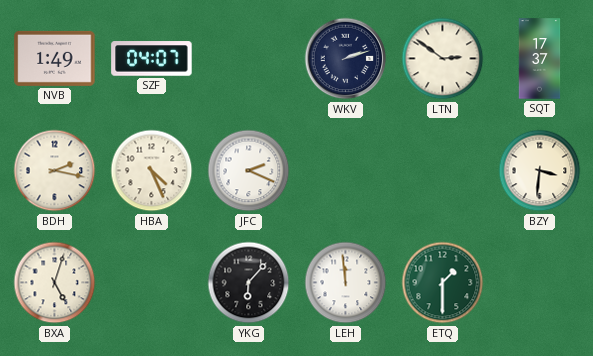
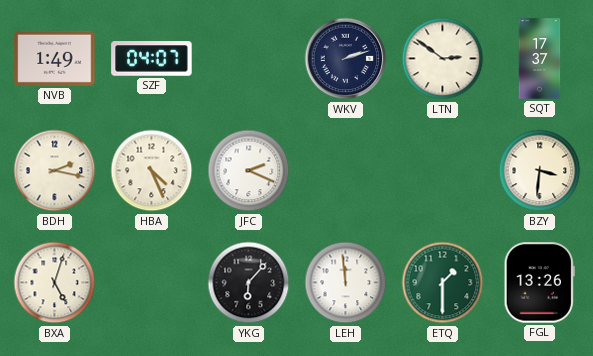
FGL: none -> 13:26
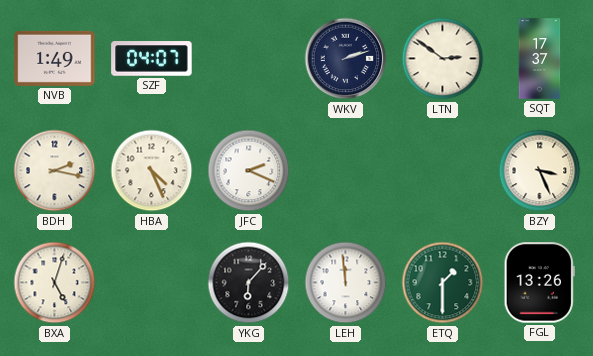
BZY: 3:31 -> 3:26
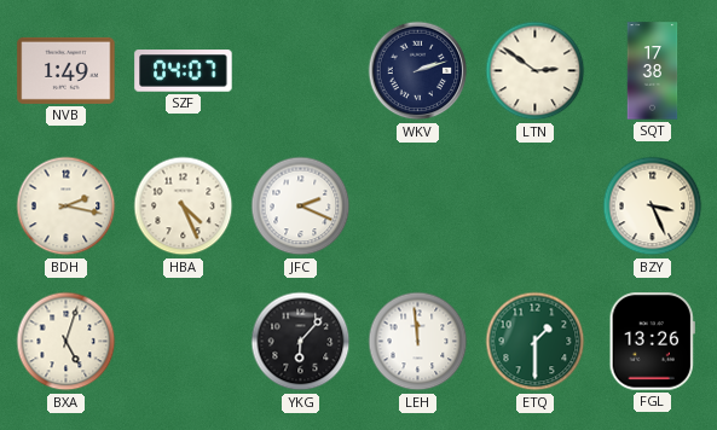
SQT: 17:37 -> 17:38
